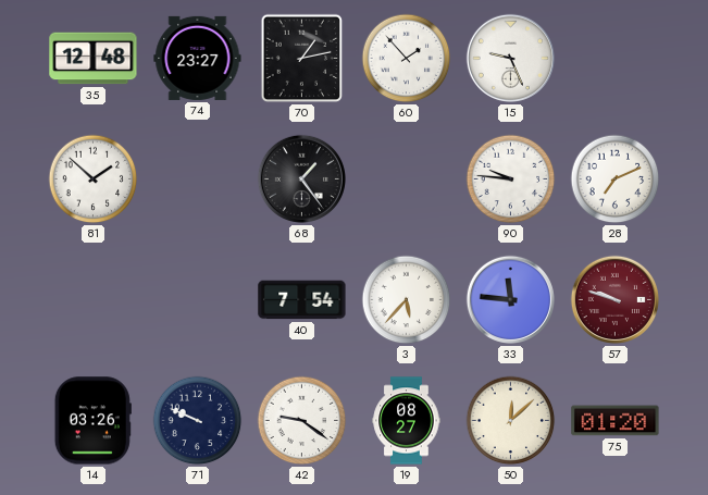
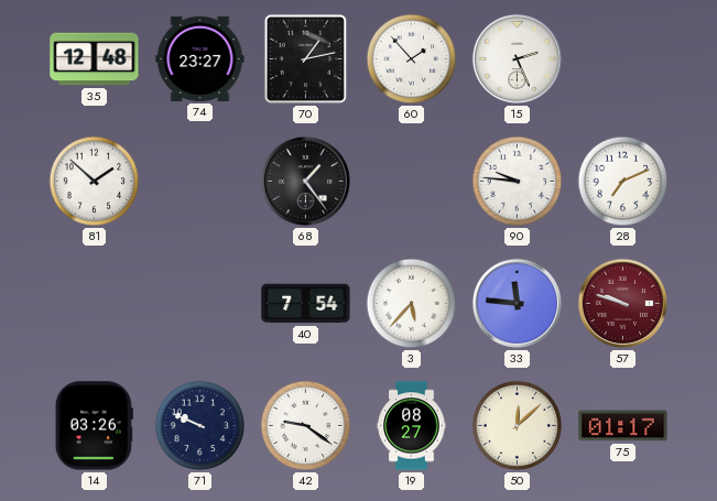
15: 9:26 -> 2:26
75: 01:20 -> 01:17
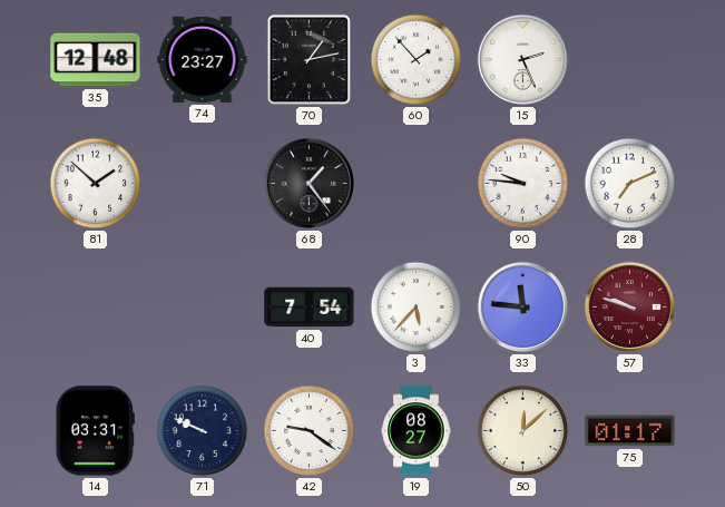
14: 03:26 -> 03:31
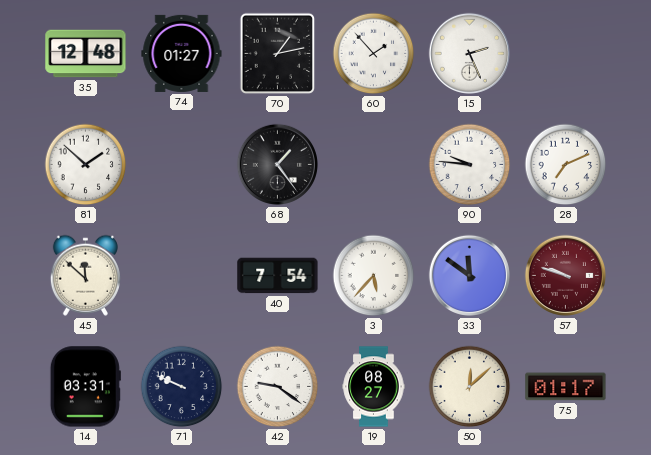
74: 23:27 -> 01:27
45: none -> 11:52
33: 11:46 -> 11:51
